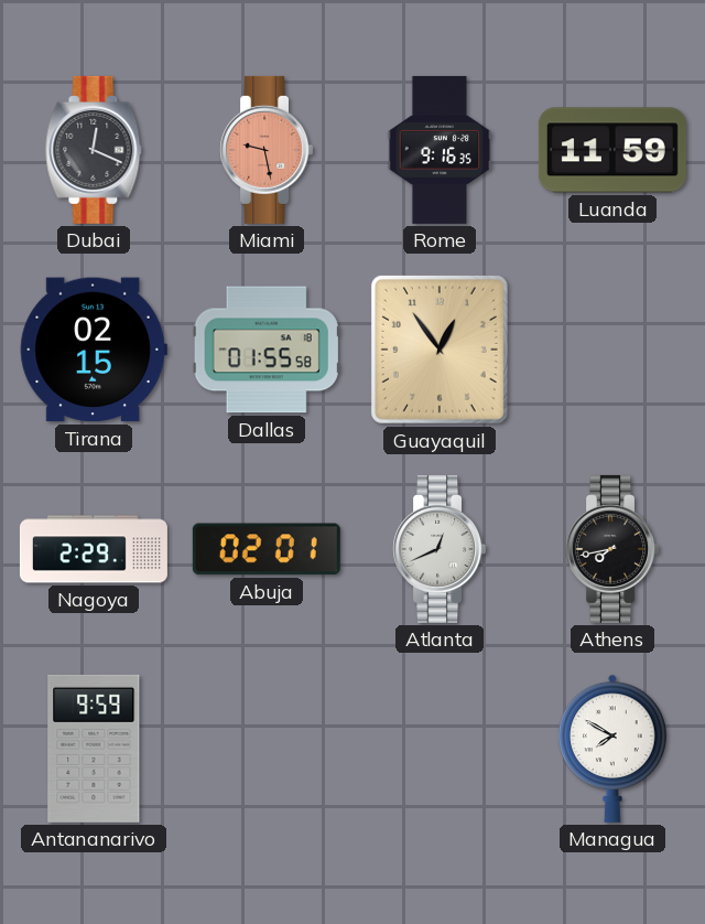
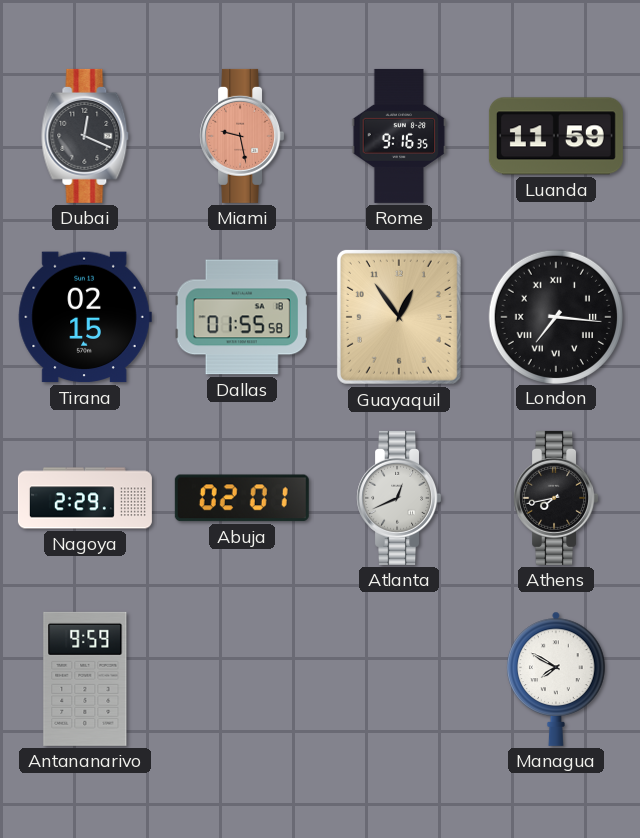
London: none -> 7:16
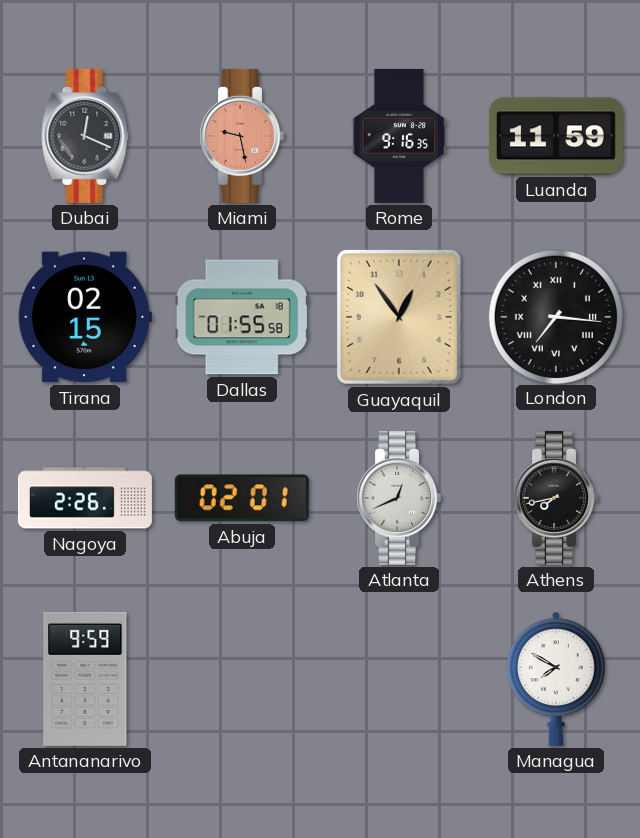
Nagoya: 2:29 -> 2:26
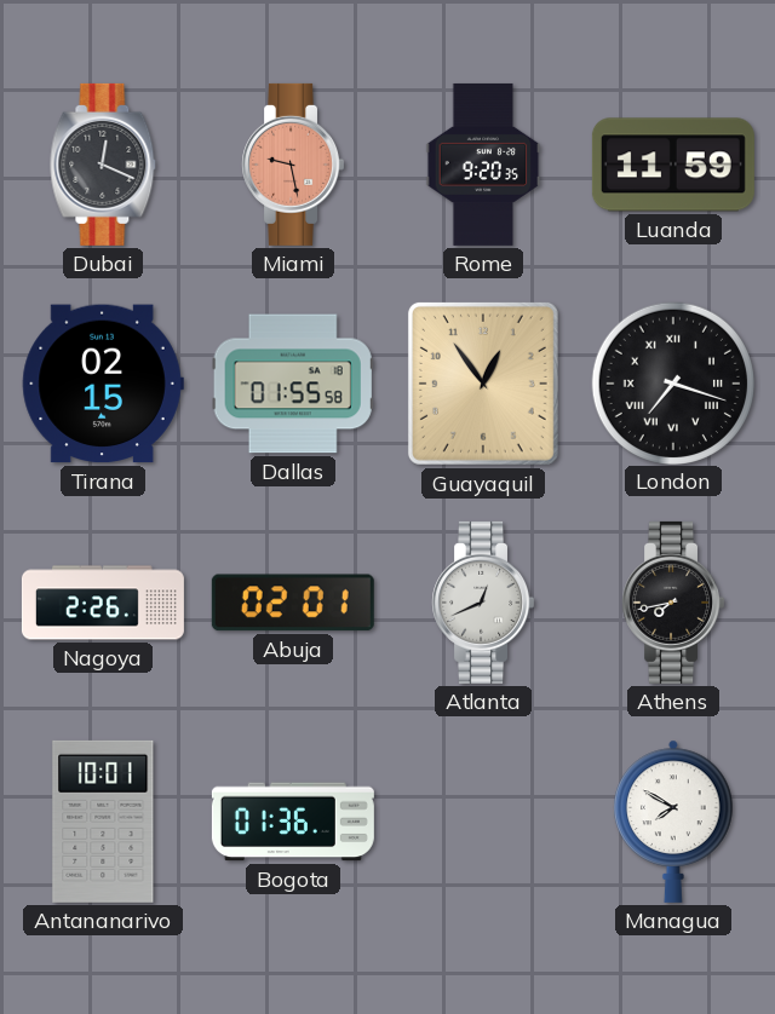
Rome: 9:16 -> 9:20
London: 7:16 -> 7:18
Antananarivo: 9:59 -> 10:01
Bogota: none -> 01:36
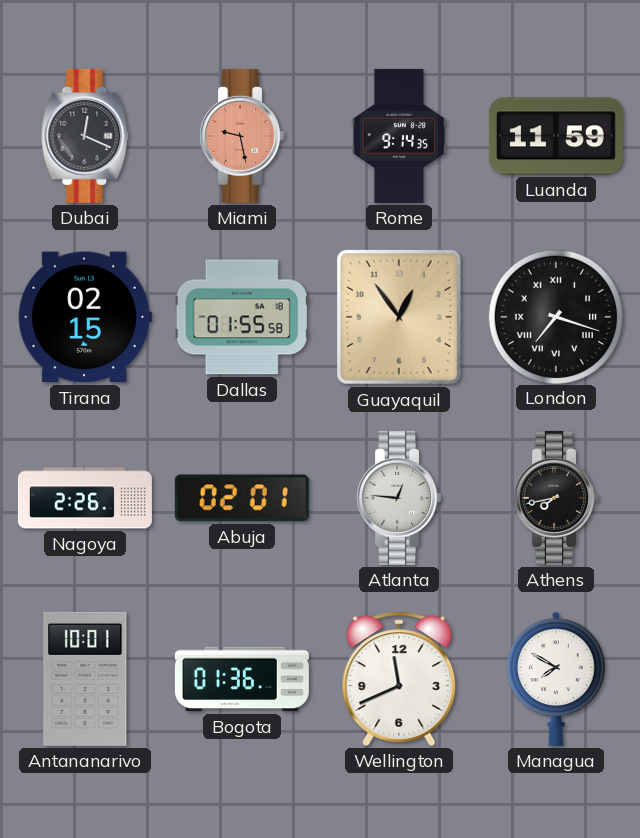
Rome: 9:20 -> 9:14
Atlanta: 12:41 -> 12:46
Wellington: none -> 11:41
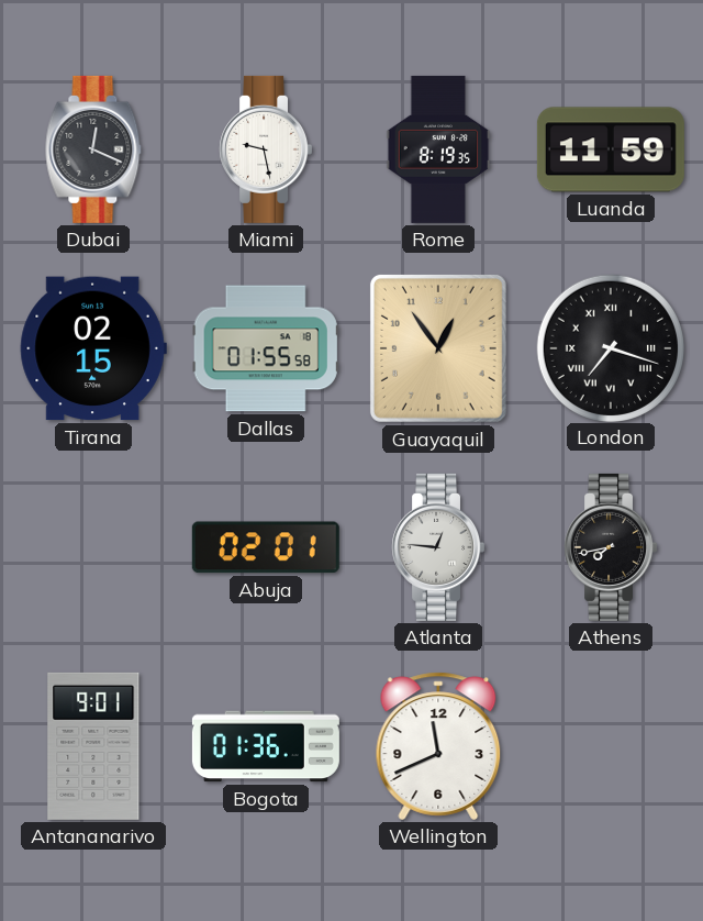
Miami dial: salmon -> white
Rome: 9:14 -> 8:19
Nagoya: 2:26 -> none
Antananarivo: 10:01 -> 9:01
Managua: 7:50 -> none
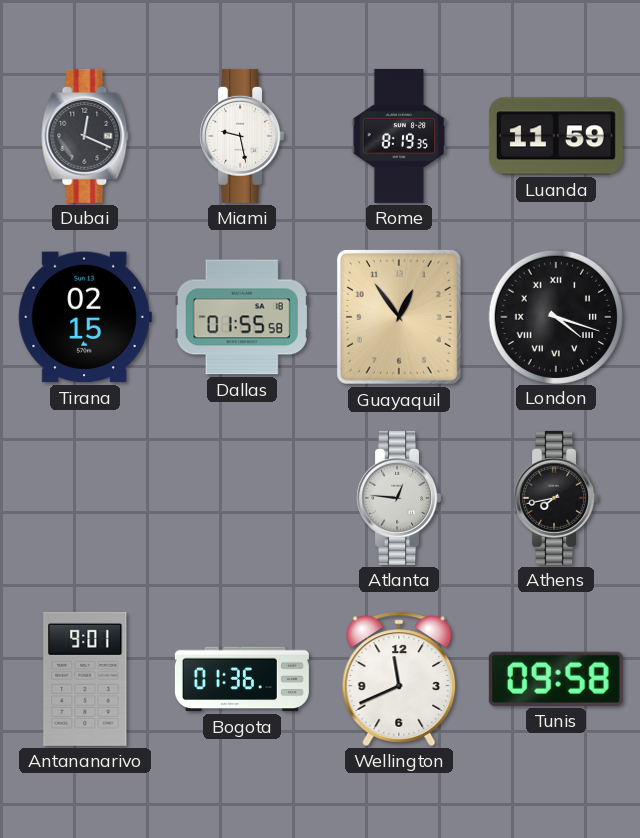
London: 7:18 -> 4:18
Abuja: 02:01 -> none
Tunis: none -> 09:58
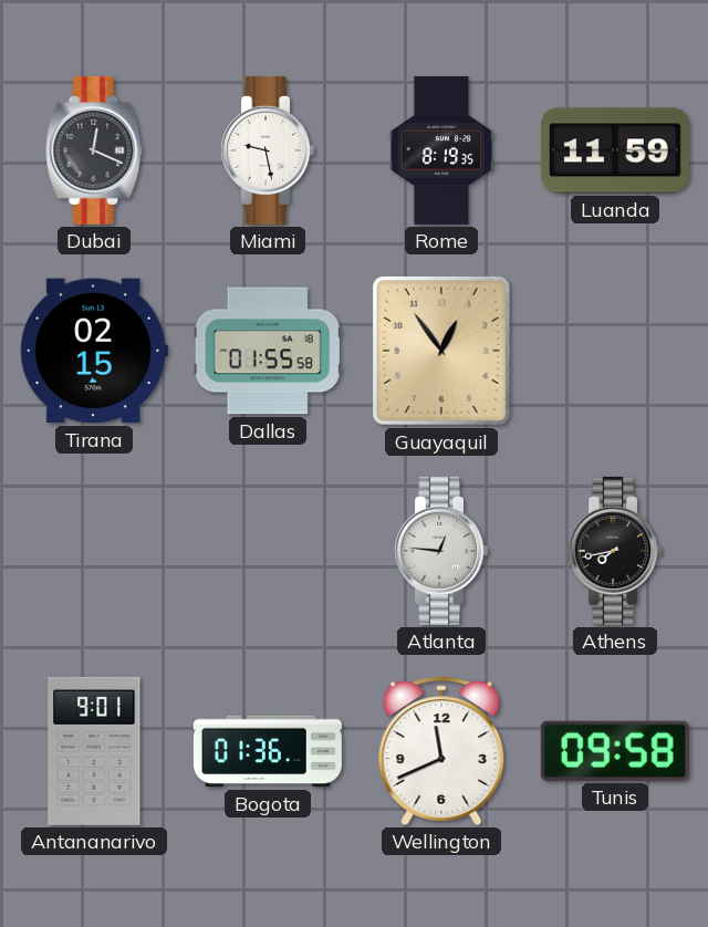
London: 4:18 -> none
